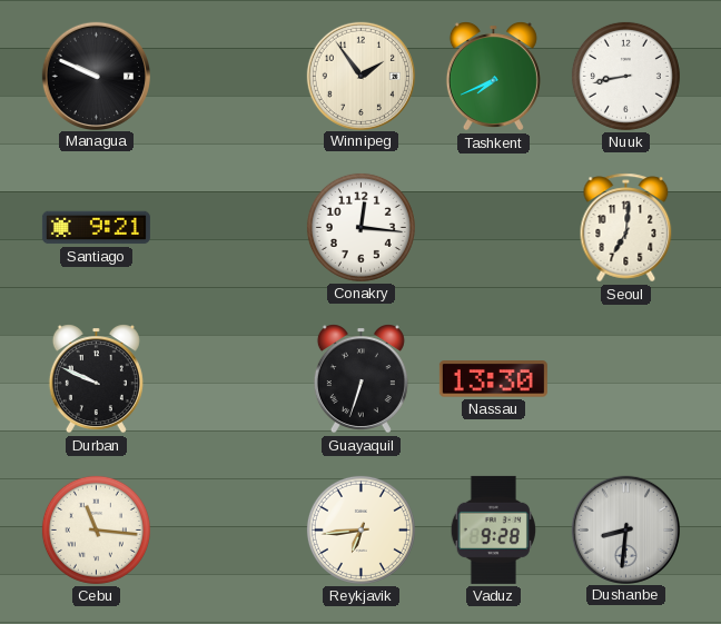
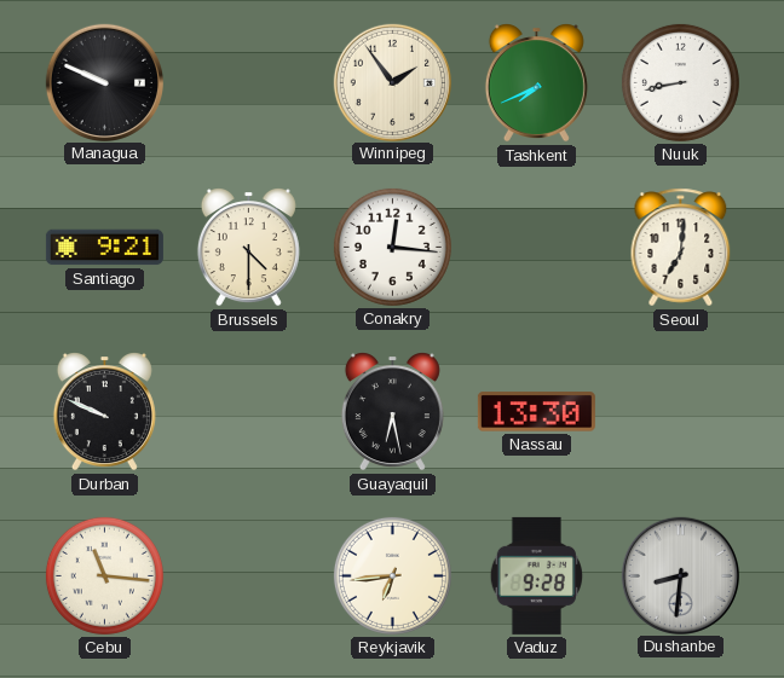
Brussels: none -> 4:30
Guayaquil: 6:33 -> 6:28
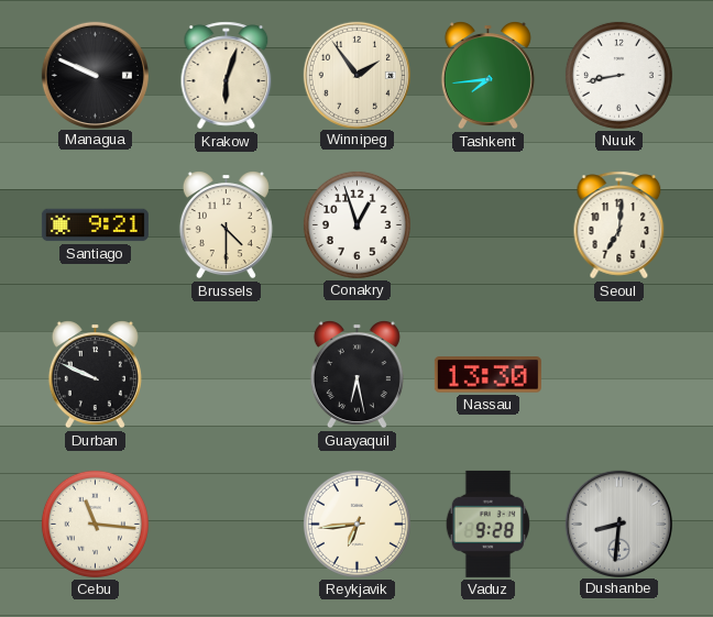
Krakow: none -> 6:03
Tashkent: 7:41 -> 7:44
Conakry: 12:16 -> 12:57
